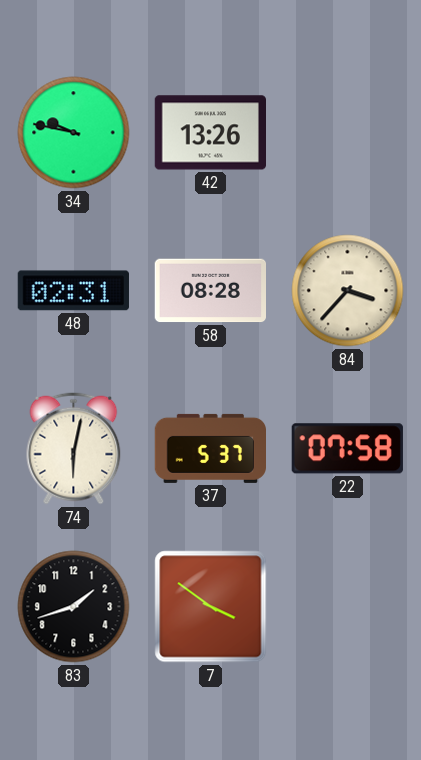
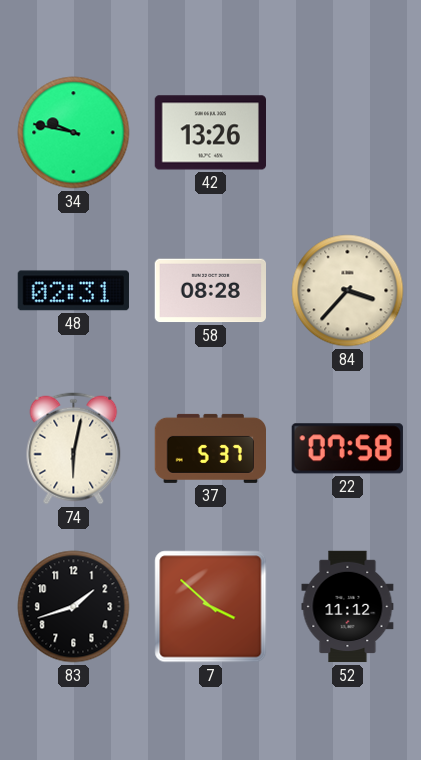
7: 3:51 -> 3:52
52: none -> 11:12
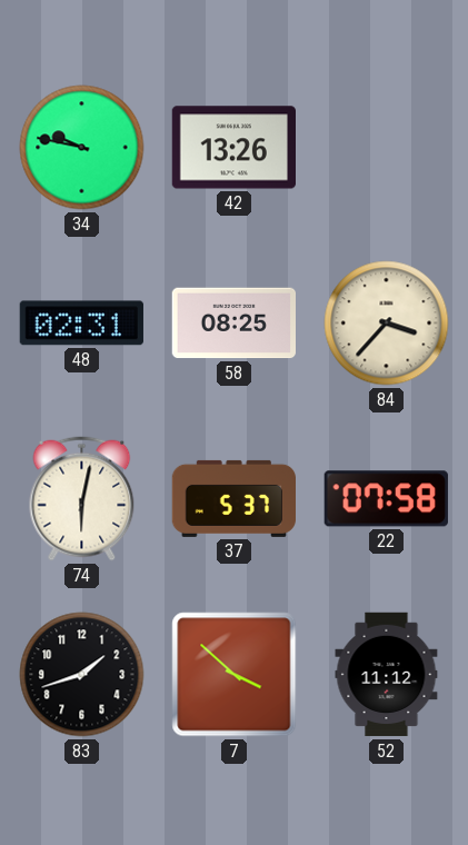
58: 08:28 -> 08:25
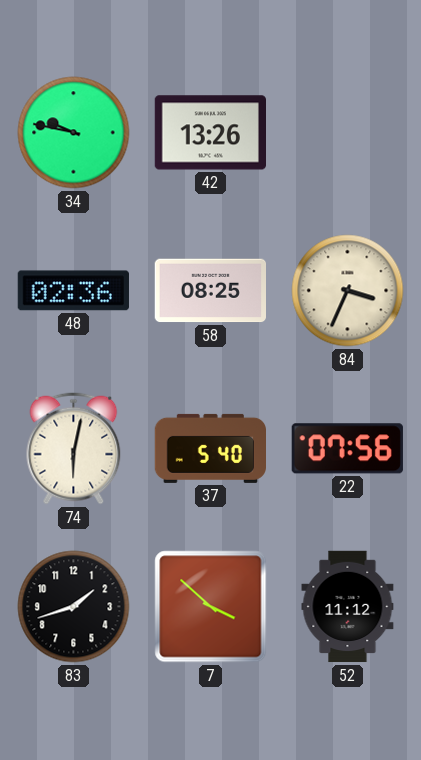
48: 02:31 -> 02:36
84: 3:37 -> 3:34
37: 5:37 -> 5:40
22: 07:58 -> 07:56
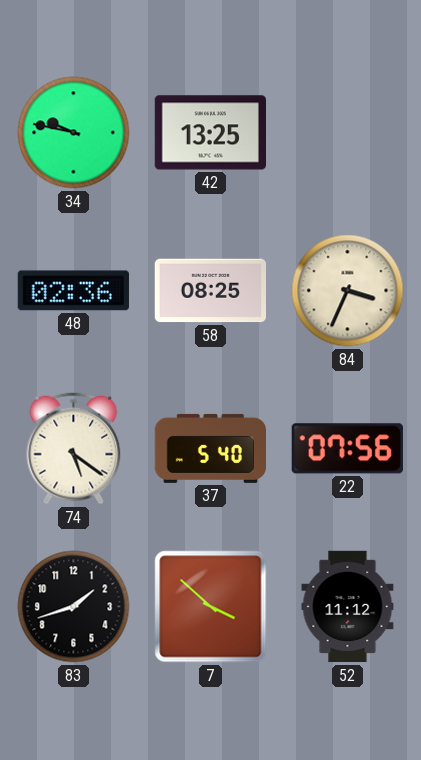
42: 13:26 -> 13:25
74: 6:02 -> 5:21
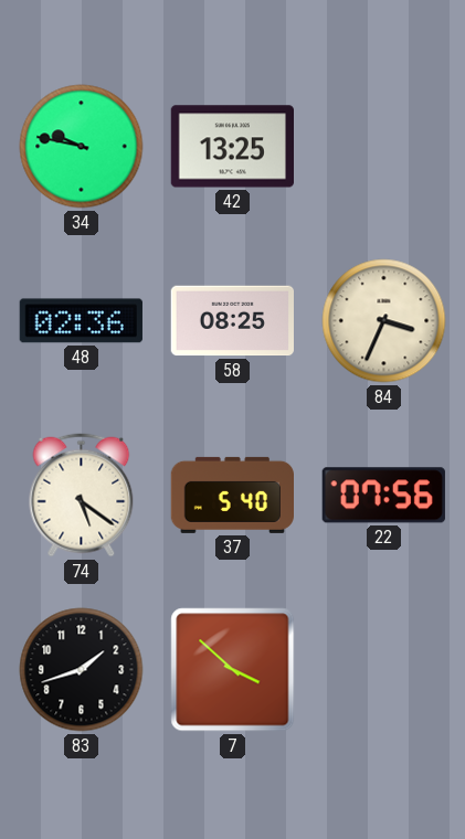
52: 11:12 -> none
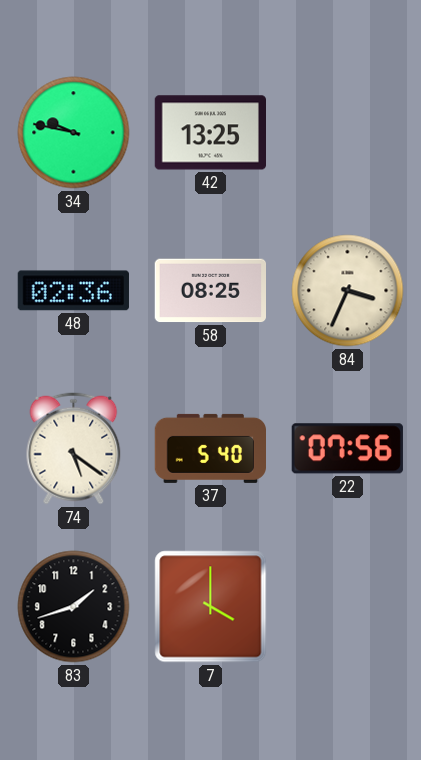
7: 3:52 -> 4:00
